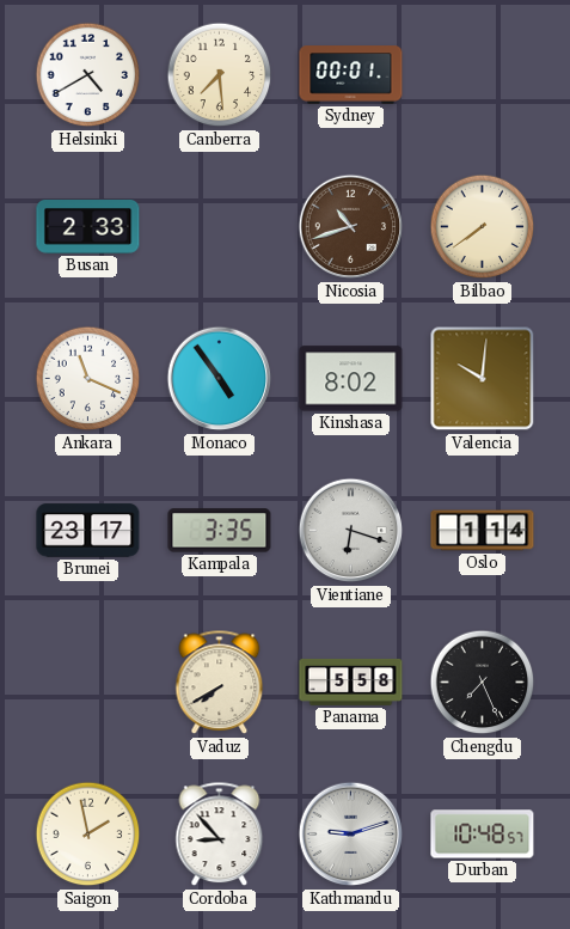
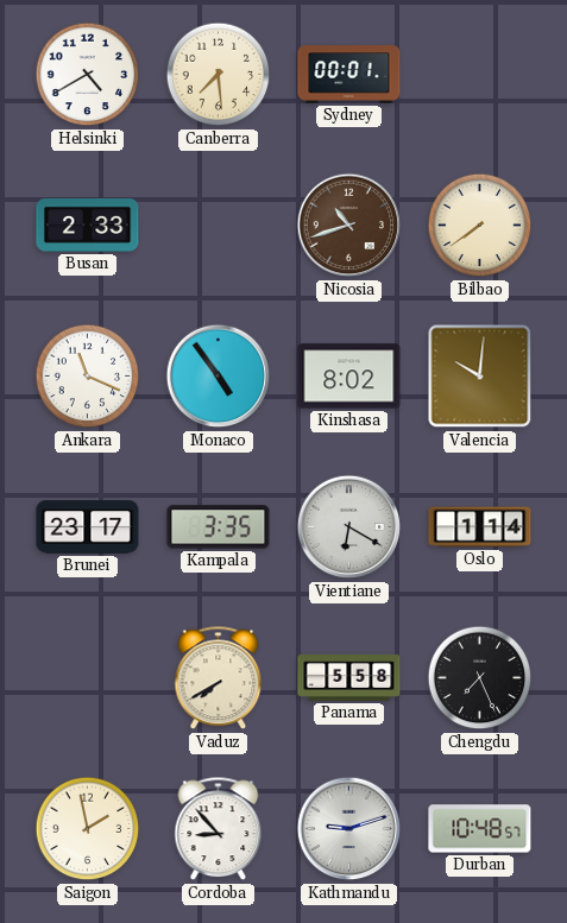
Vientiane: 6:18 -> 6:20
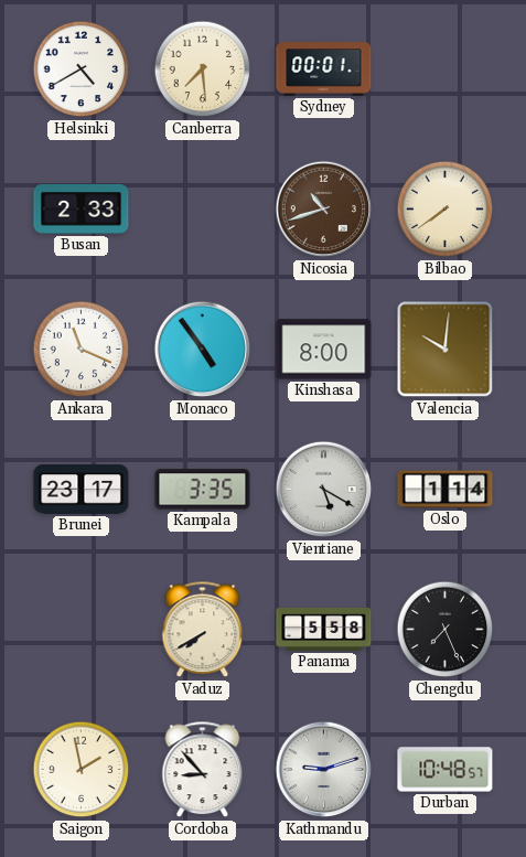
Kinshasa: 8:02 -> 8:00
Vientiane: 6:20 -> 5:20
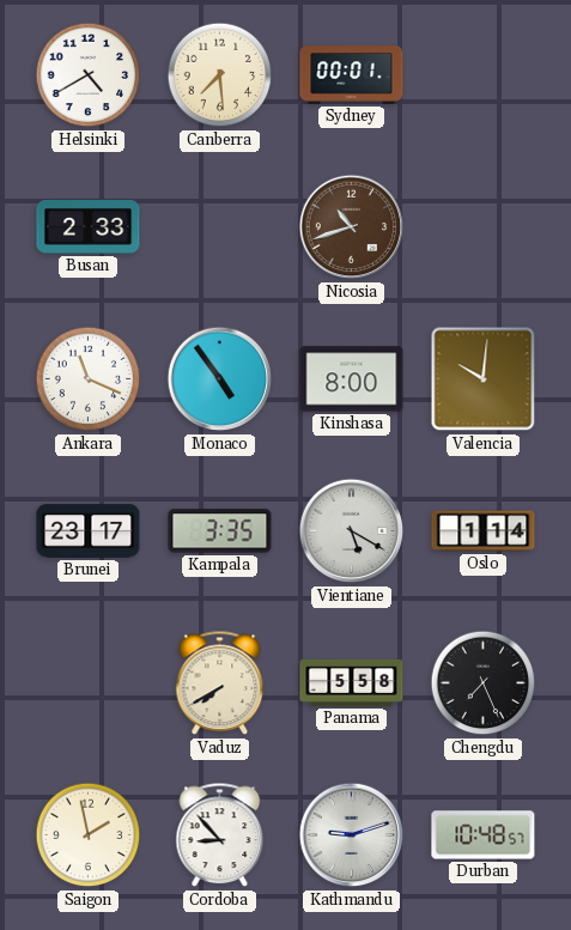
Bilbao: 7:39 -> none
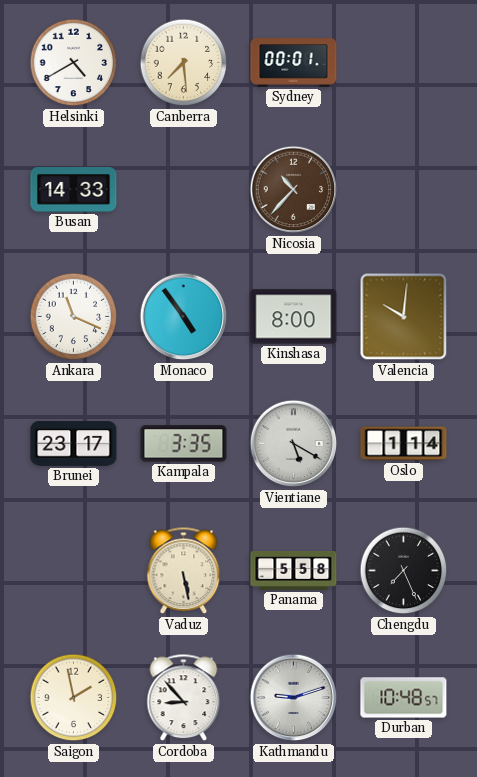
Busan: 2:33 -> 14:33
Nicosia: 10:42 -> 10:37
Vaduz: 7:40 -> 5:28
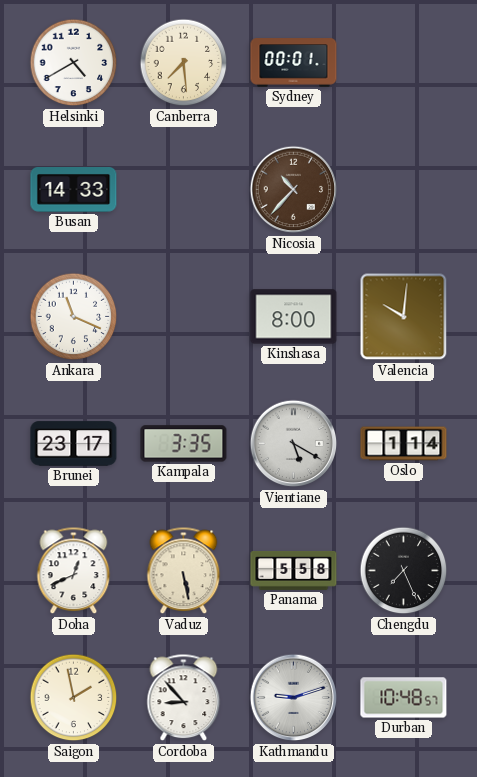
Monaco: 4:54 -> none
Doha: none -> 12:41
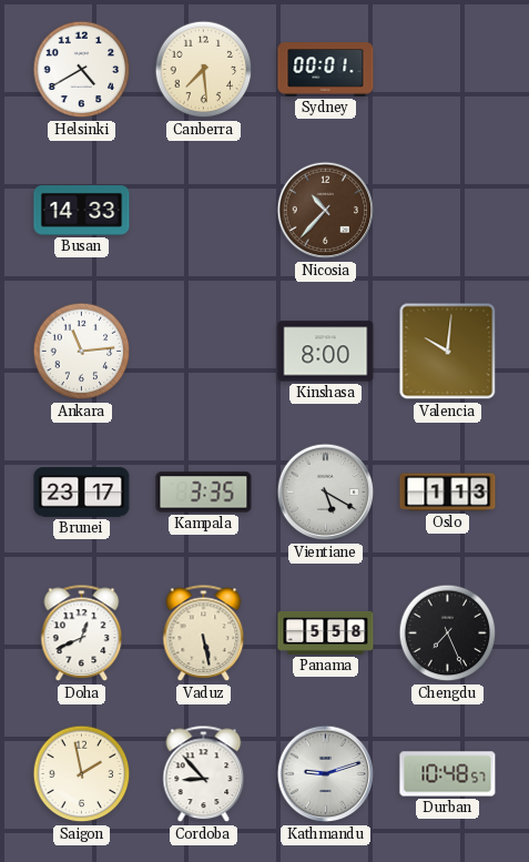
Ankara: 11:19 -> 11:14
Oslo: 1:14 -> 1:13
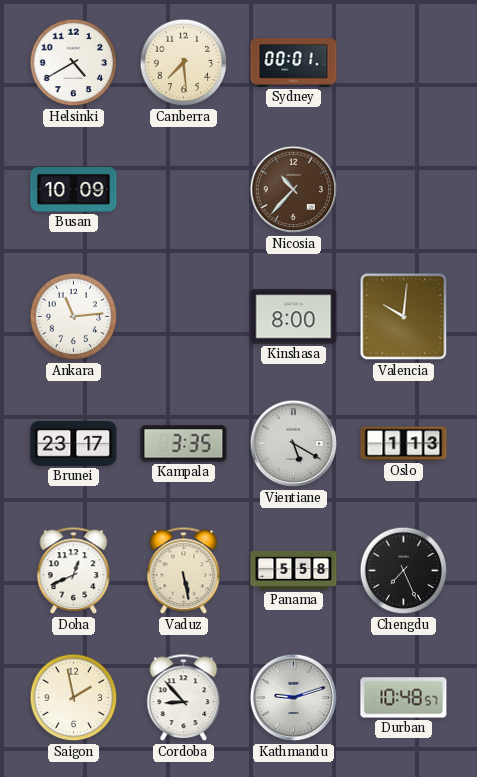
Busan: 14:33 -> 10:09
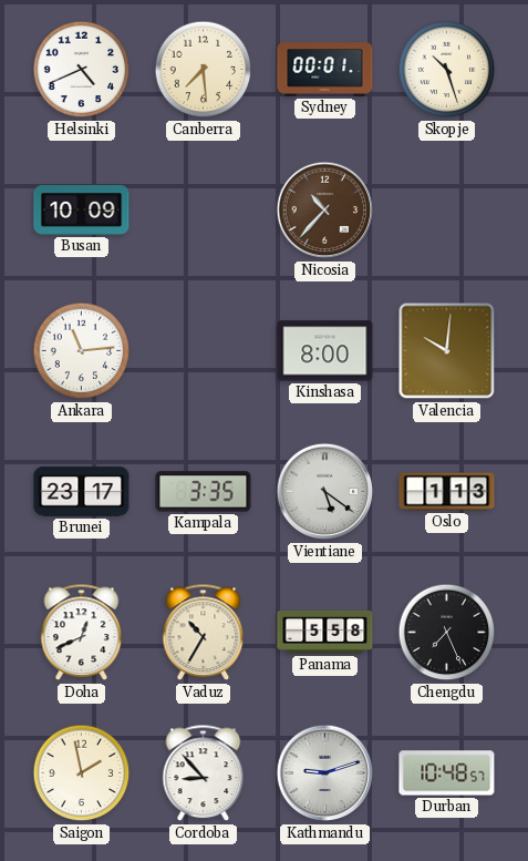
Helsinki: 4:40 -> 4:41
Skopje: none -> 10:27
Vientiane: 5:20 -> 5:21
Vaduz: 5:28 -> 10:35
